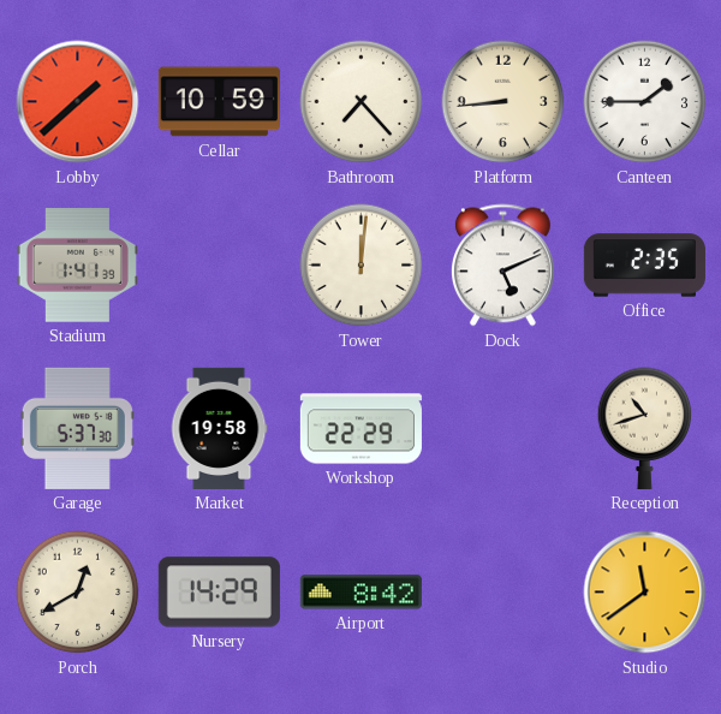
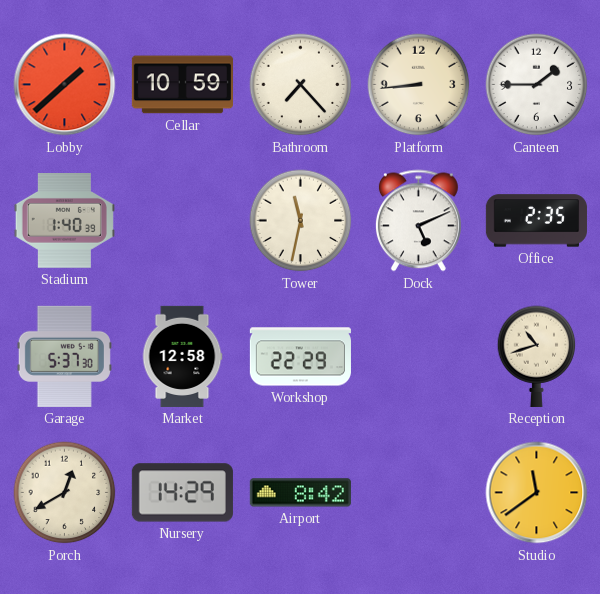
Stadium: 1:41 -> 1:40
Tower: 12:01 -> 11:32
Market: 19:58 -> 12:58
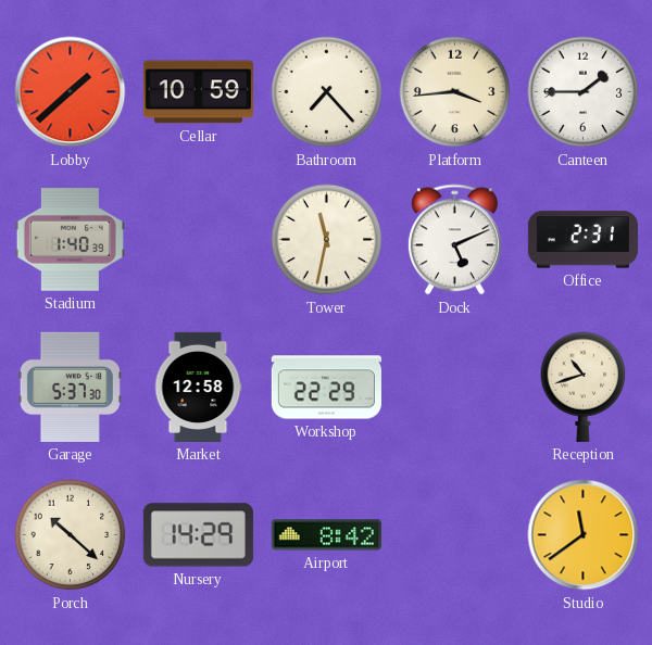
Platform: 8:44 -> 3:44
Office: 2:35 -> 2:31
Porch: 12:40 -> 10:22
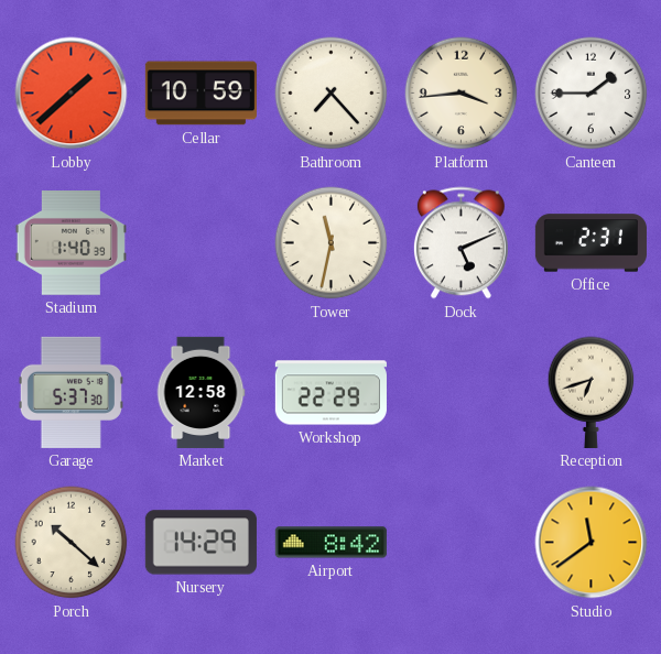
Reception: 10:42 -> 6:42
